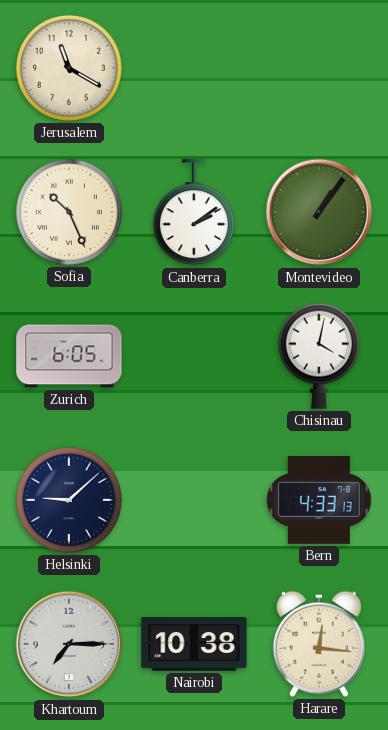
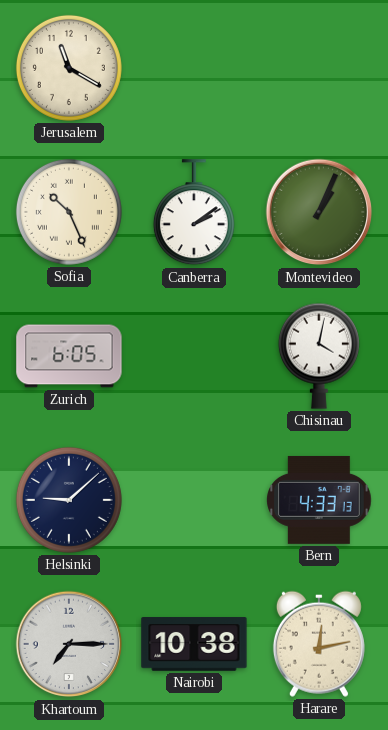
Montevideo: 1:06 -> 1:04
Harare: 12:16 -> 12:13
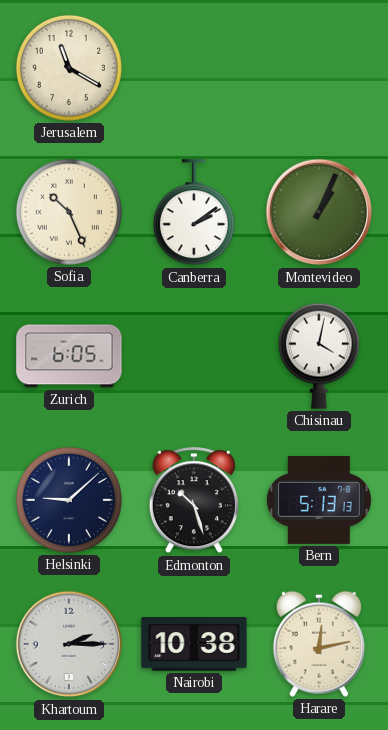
Edmonton: none -> 10:27
Bern: 4:33 -> 5:13
Khartoum: 7:15 -> 2:15
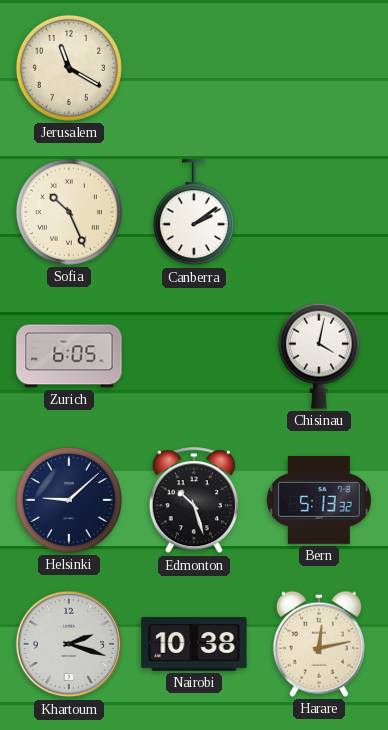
Montevideo: 1:04 -> none
Bern: 5:13:13 -> 5:13:32
Khartoum: 2:15 -> 2:18
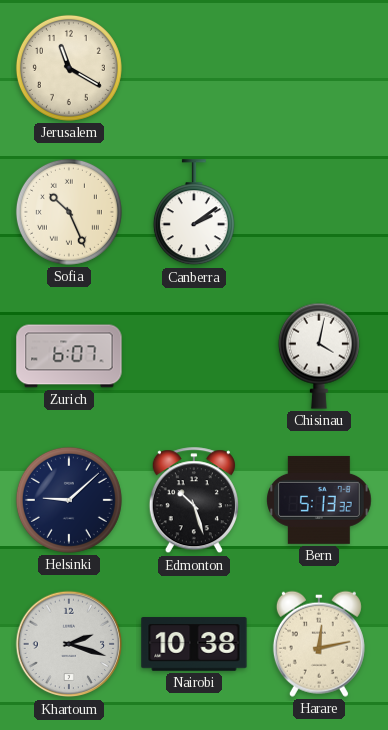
Zurich: 6:05 -> 6:07
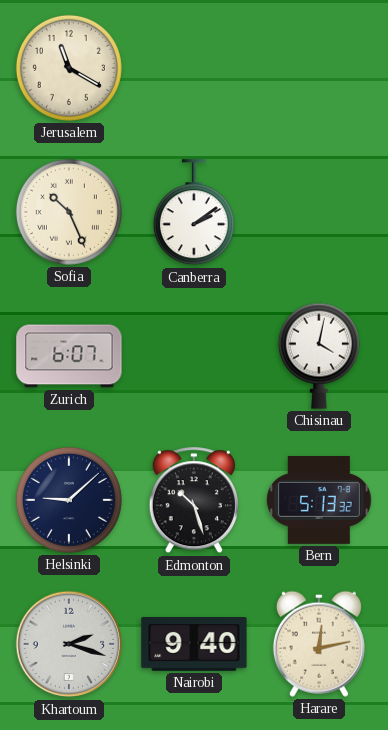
Nairobi: 10:38 -> 9:40
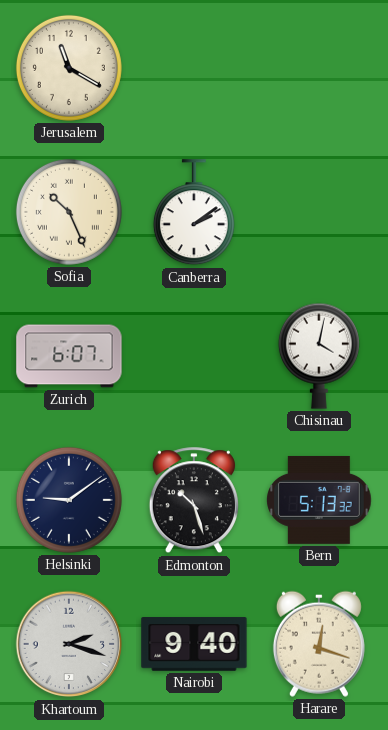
Helsinki: 9:08 -> 9:09
Harare: 12:13 -> 12:18
